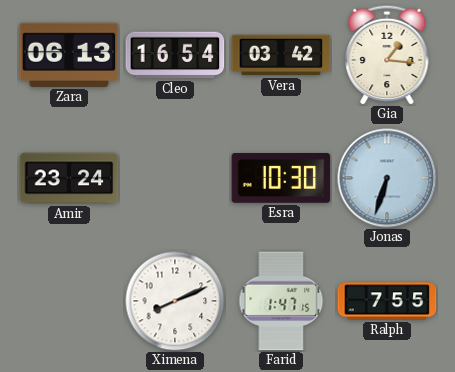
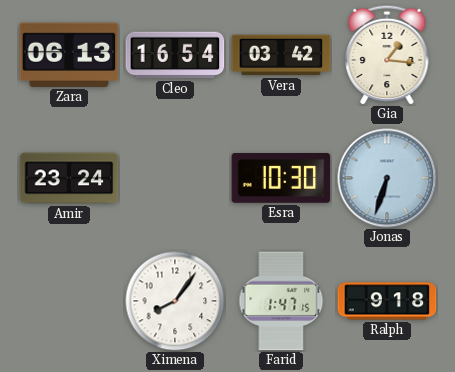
Ximena: 8:11 -> 8:06
Ralph: 7:55 -> 9:18
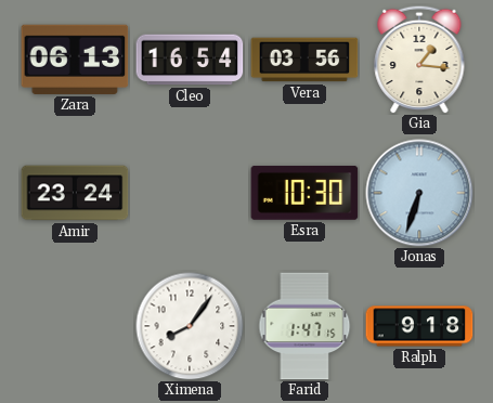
Vera: 03:42 -> 03:56
